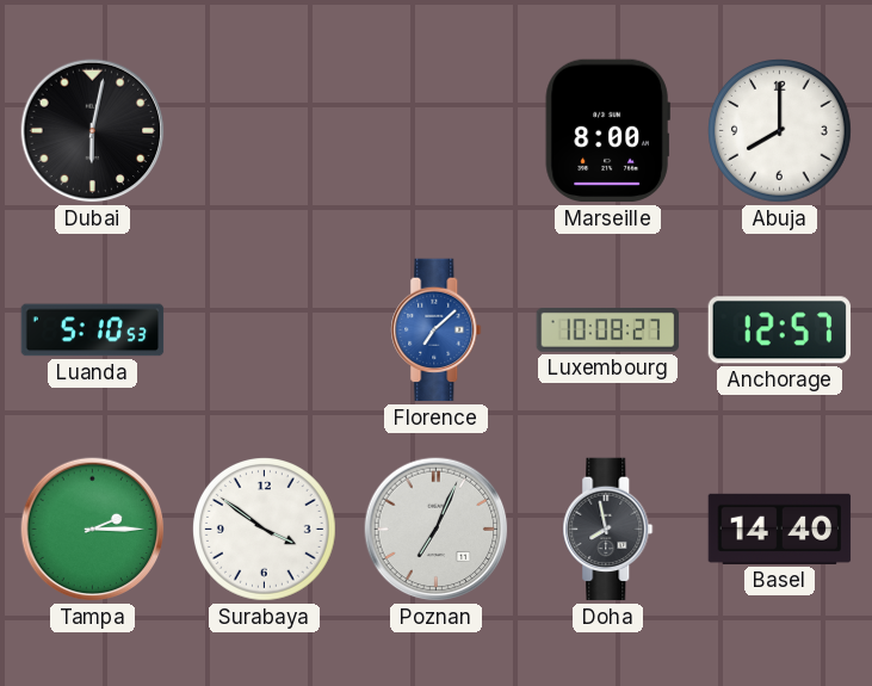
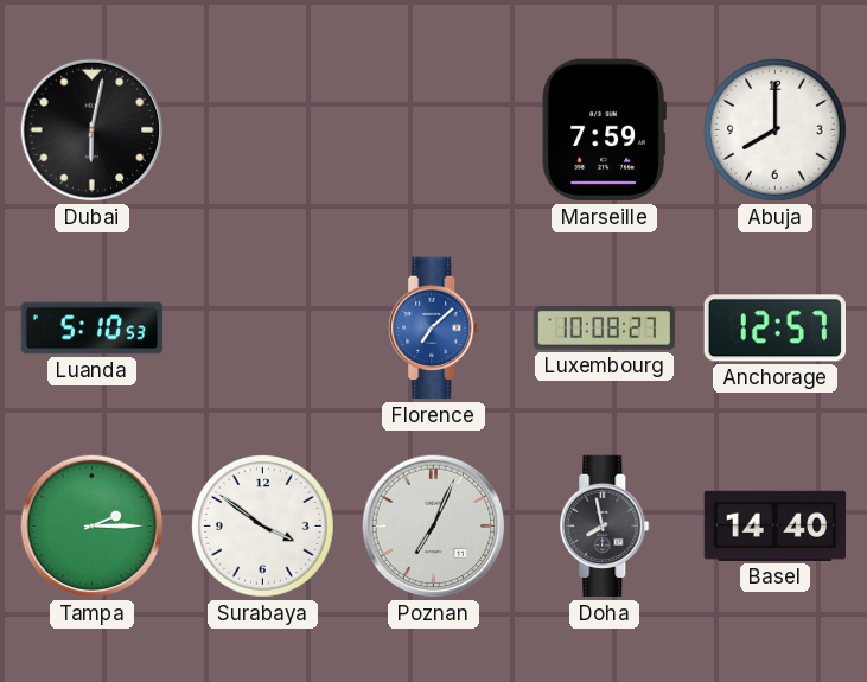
Marseille: 8:00 -> 7:59
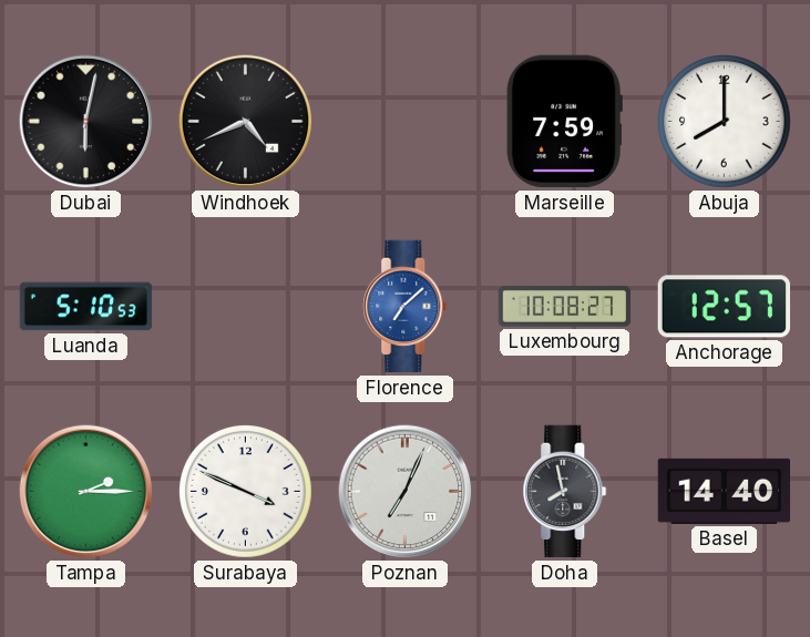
Windhoek: none -> 4:41
Surabaya: 3:51 -> 3:49
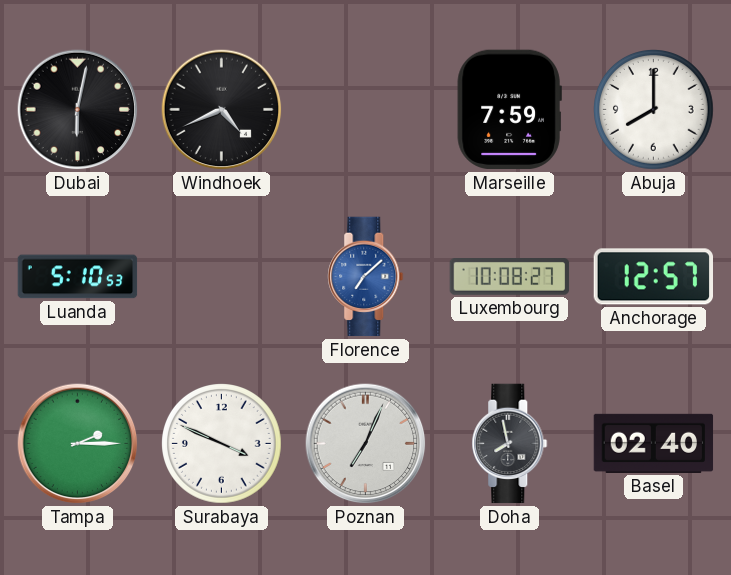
Basel: 14:40 -> 02:40
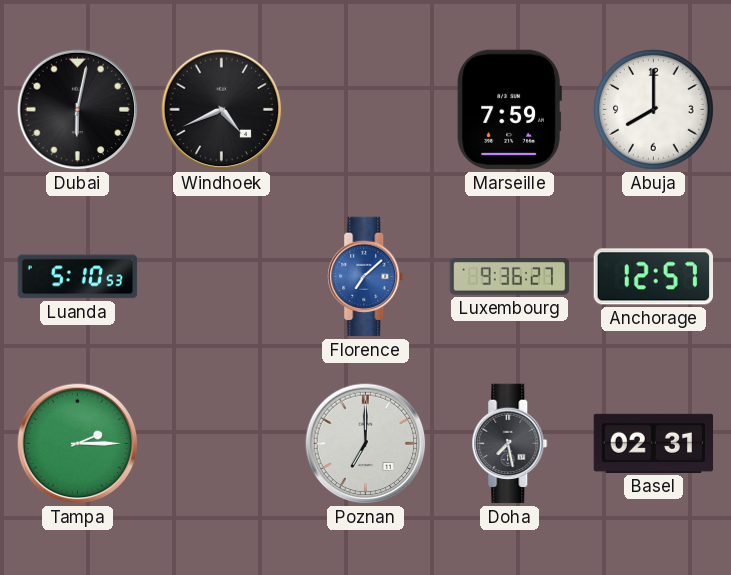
Luxembourg: 10:08 -> 9:36
Surabaya: 3:49 -> none
Poznan: 7:04 -> 7:00
Doha: 7:58 -> 7:28
Basel: 02:40 -> 02:31
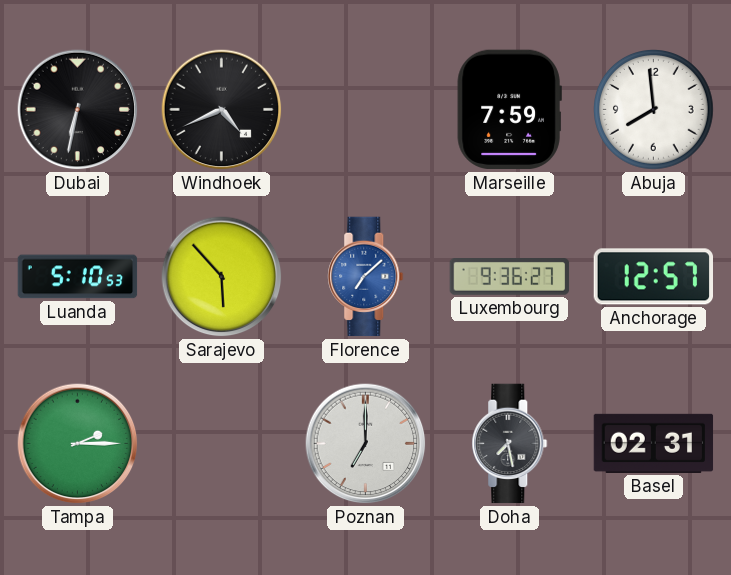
Dubai: 6:02 -> 6:32
Abuja: 8:00 -> 7:59
Sarajevo: none -> 5:53
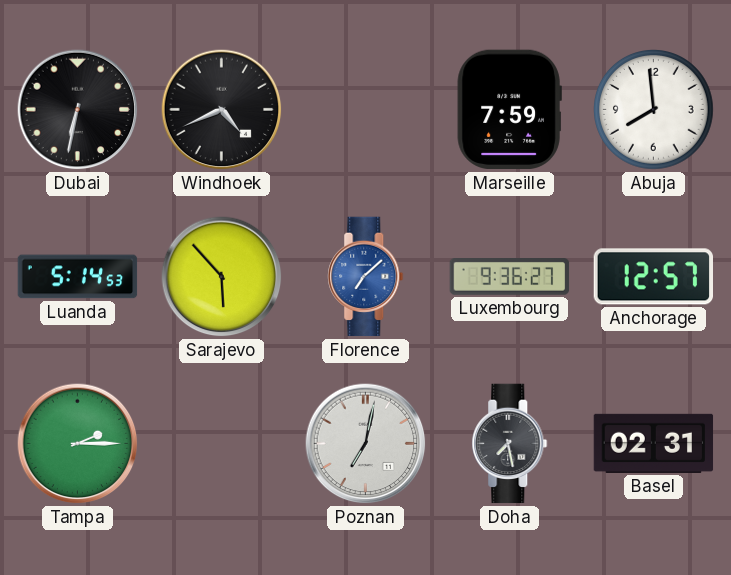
Luanda: 5:10 -> 5:14
Poznan: 7:00 -> 7:02
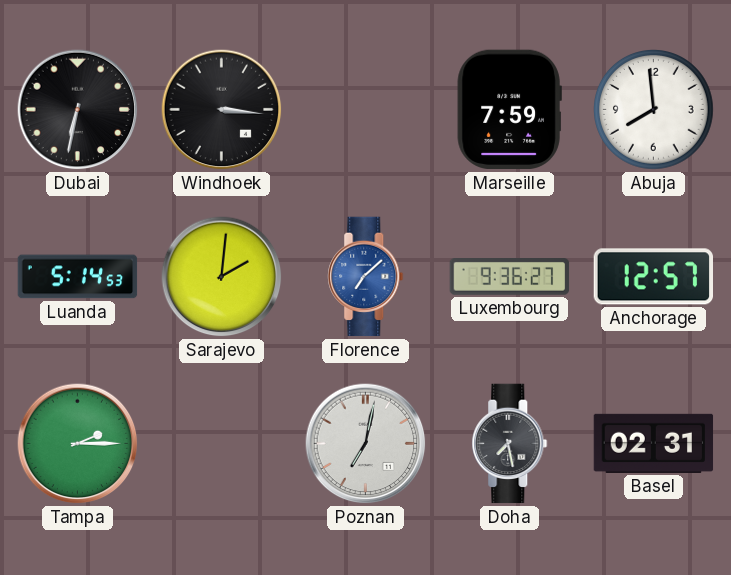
Windhoek: 4:41 -> 3:16
Sarajevo: 5:53 -> 2:01
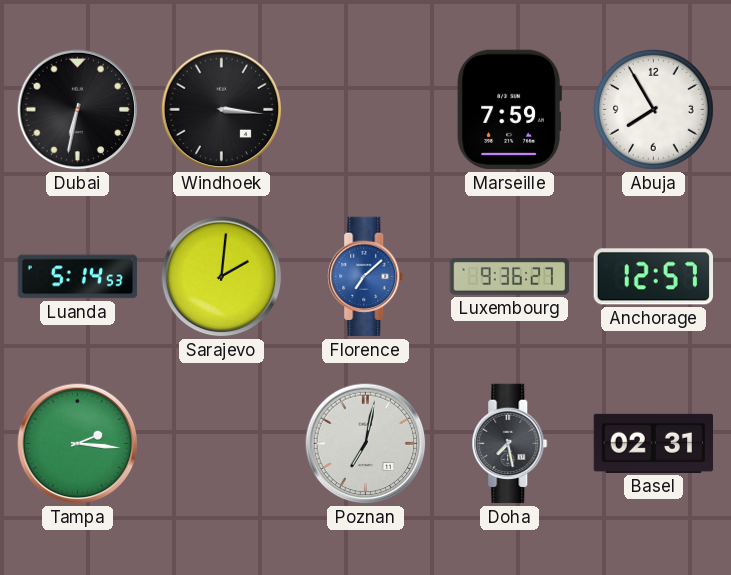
Abuja: 7:59 -> 7:55
Tampa: 2:15 -> 2:16
